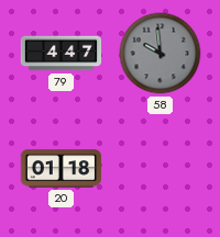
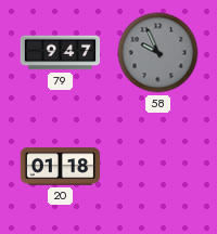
79: 4:47 -> 9:47
58: 9:59 -> 9:56
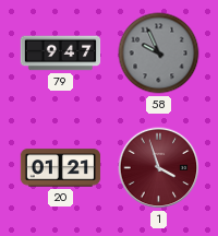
20: 01:18 -> 01:21
1: none -> 3:57
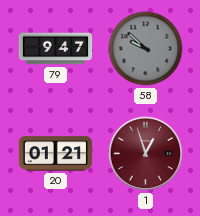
58: 9:56 -> 9:52
1: 3:57 -> 12:57
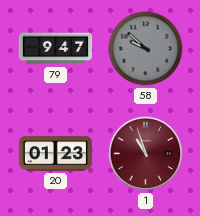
20: 01:21 -> 01:23
1: 12:57 -> 10:57
